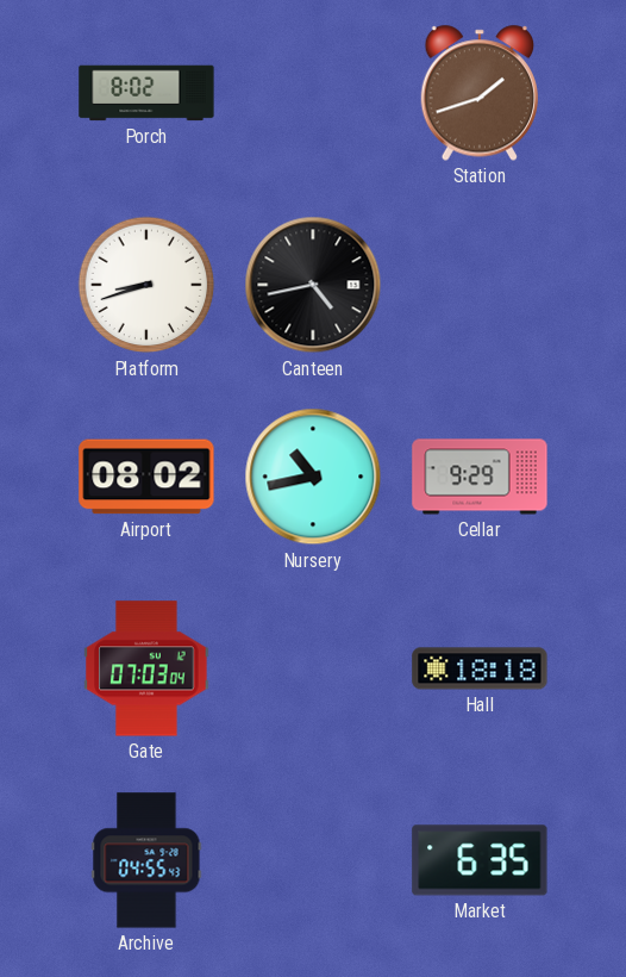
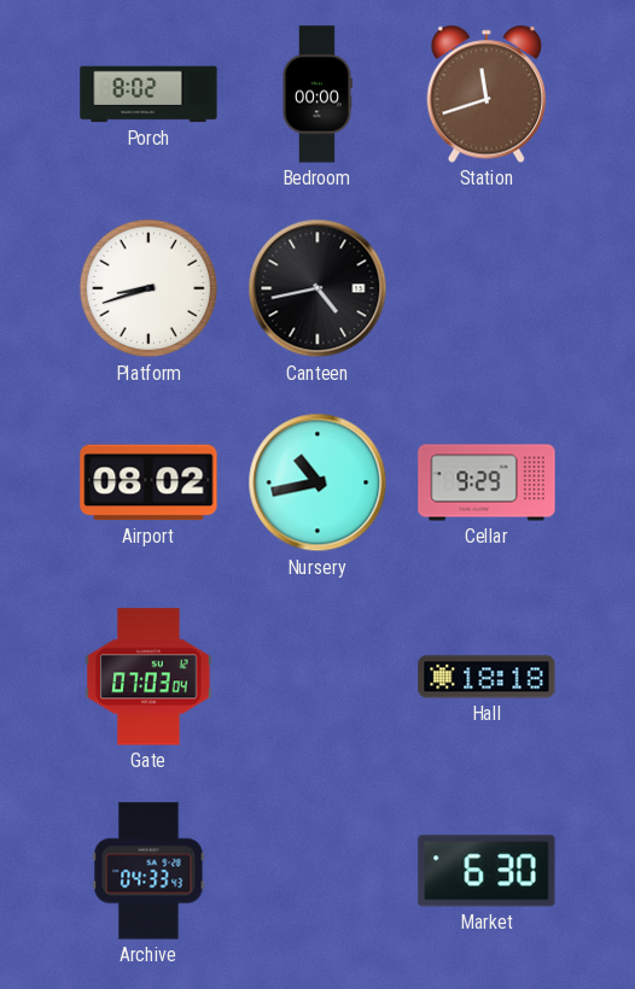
Bedroom: none -> 00:00
Station: 1:42 -> 11:42
Archive: 04:55 -> 04:33
Market: 6:35 -> 6:30
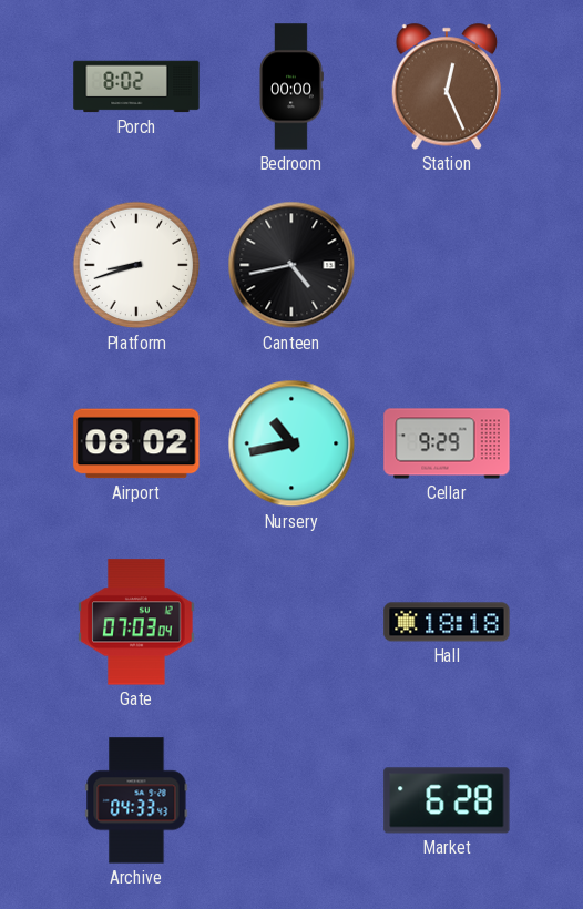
Station: 11:42 -> 12:26
Market: 6:30 -> 6:28
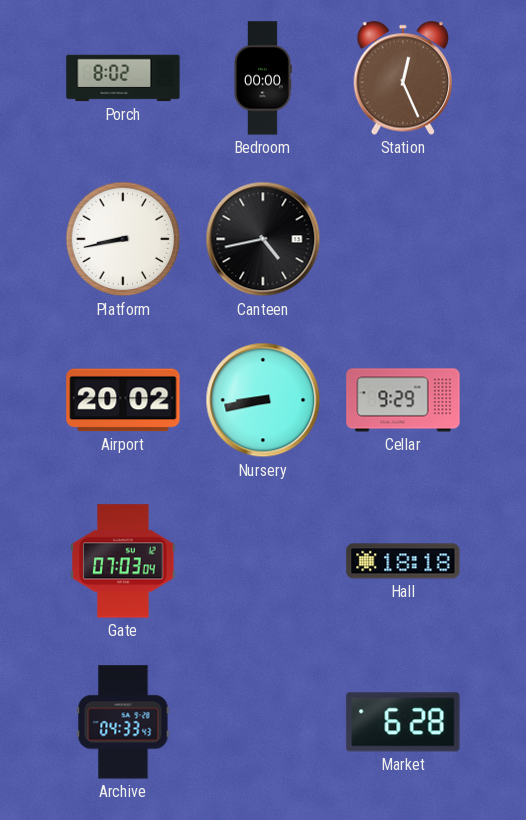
Platform: 8:42 -> 8:43
Airport: 08:02 -> 20:02
Nursery: 10:43 -> 8:43
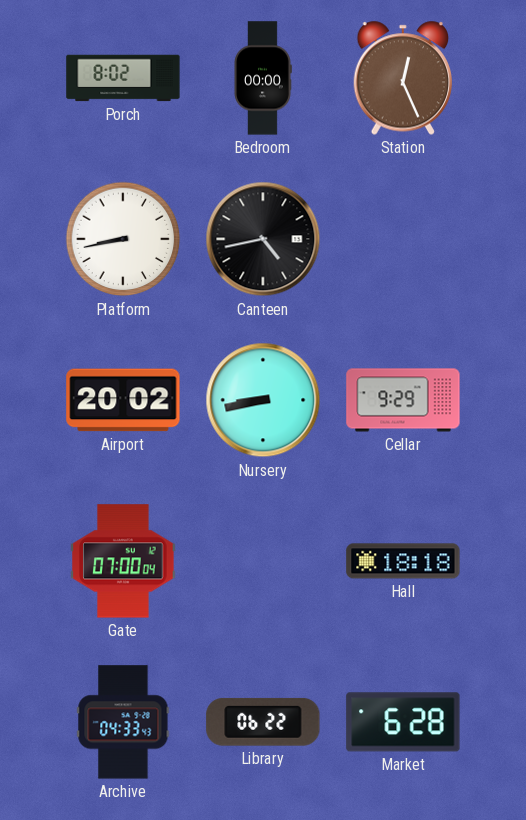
Gate: 07:03 -> 07:00
Library: none -> 06:22
